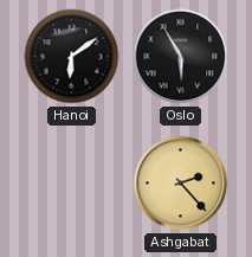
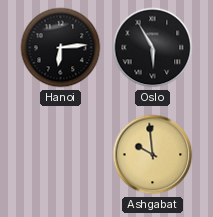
Hanoi: 6:09 -> 6:14
Ashgabat: 2:23 -> 9:59
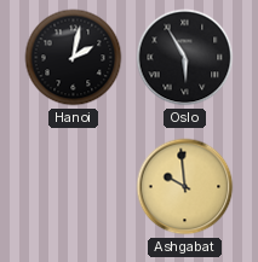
Hanoi: 6:14 -> 2:02
